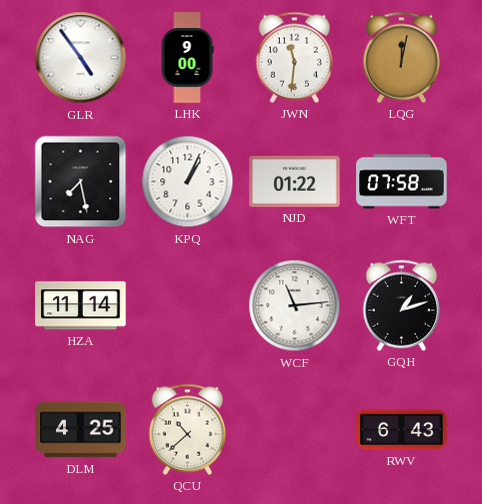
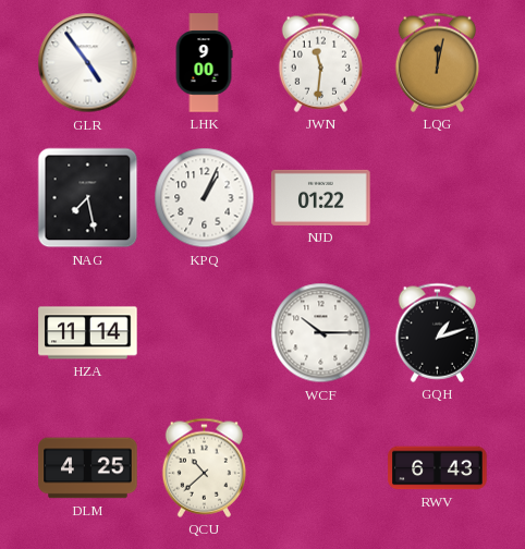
WFT: 07:58 -> none
WCF: 11:14 -> 10:15
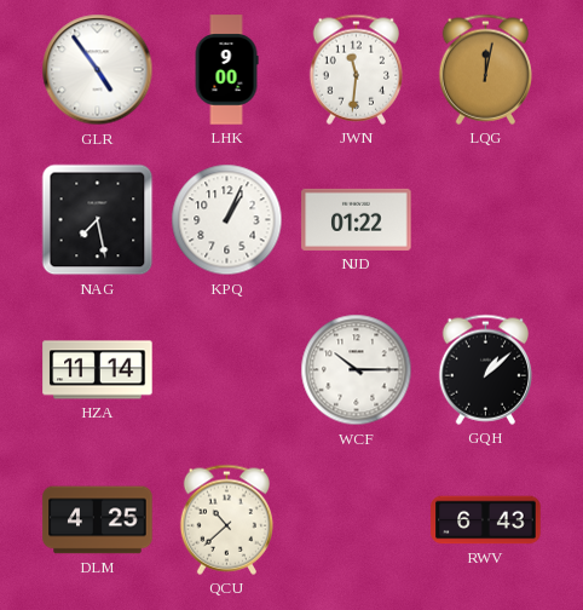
GQH: 1:12 -> 1:08
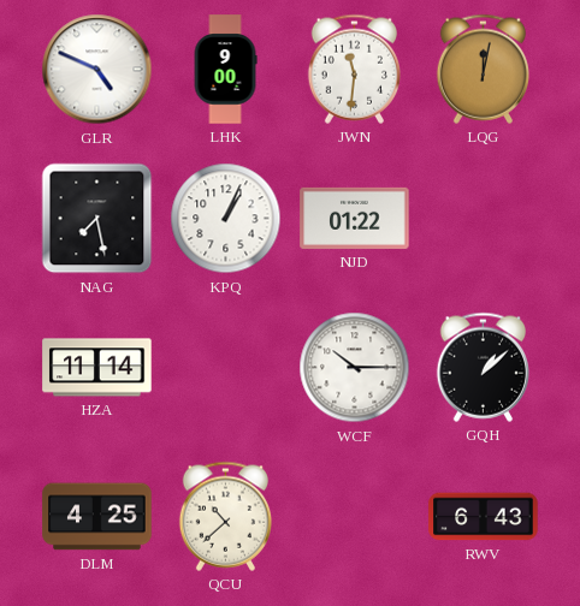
GLR: 4:54 -> 4:49
